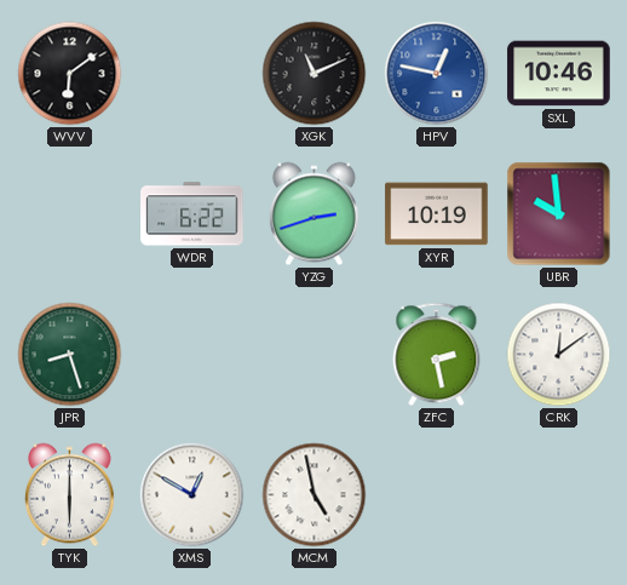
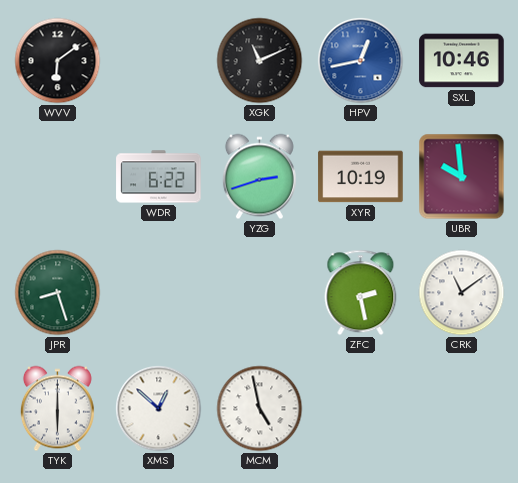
HPV: 12:47 -> 12:43
CRK: 12:09 -> 11:09
XMS: 12:50 -> 12:52
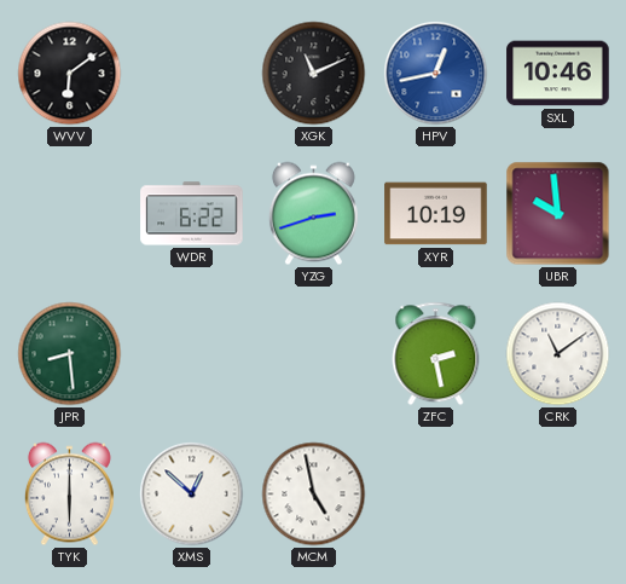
JPR: 8:27 -> 8:29
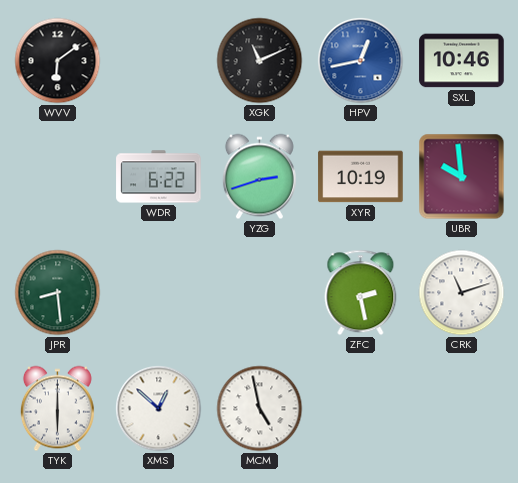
CRK: 11:09 -> 11:12
